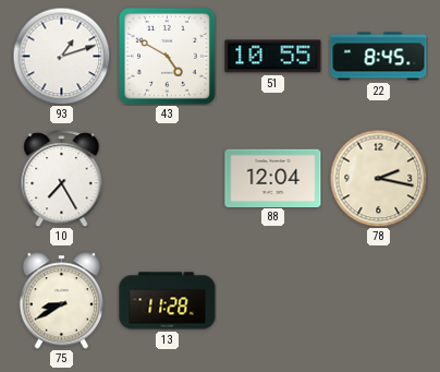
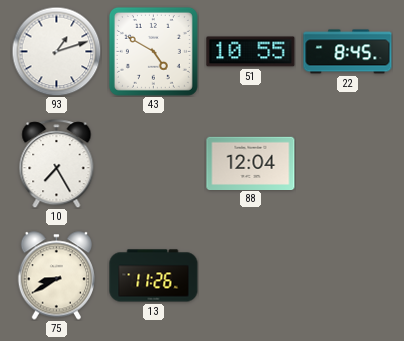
78: 2:17 -> none
13: 11:28 -> 11:26
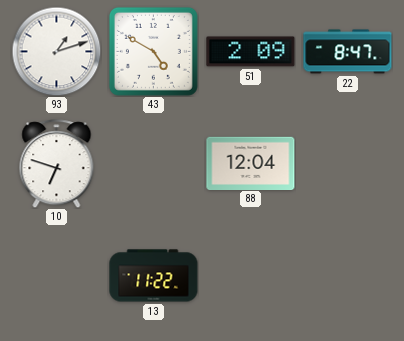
51: 10:55 -> 2:09
22: 8:45 -> 8:47
10: 7:25 -> 6:48
75: 8:40 -> none
13: 11:26 -> 11:22
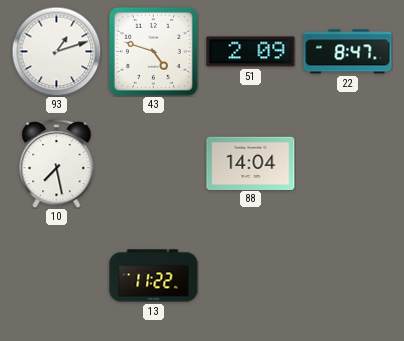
43: 4:50 -> 4:48
10: 6:48 -> 7:28
88: 12:04 -> 14:04
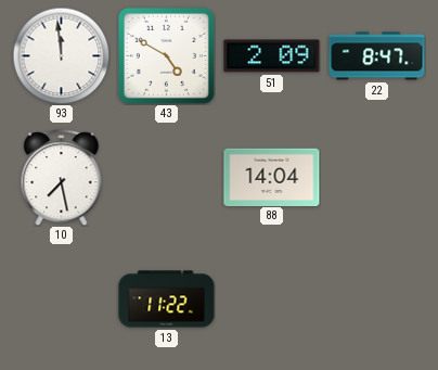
93: 1:12 -> 11:59
43: 4:48 -> 4:50
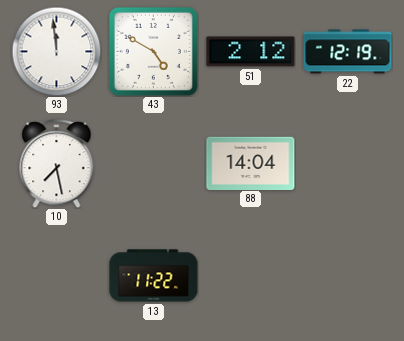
51: 2:09 -> 2:12
22: 8:47 -> 12:19
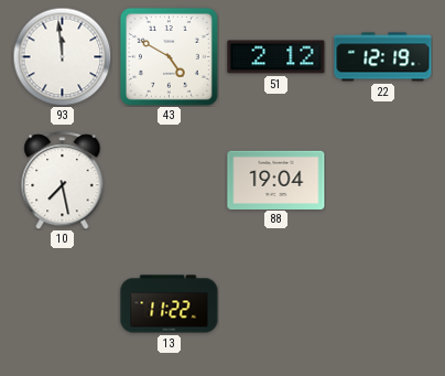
88: 14:04 -> 19:04
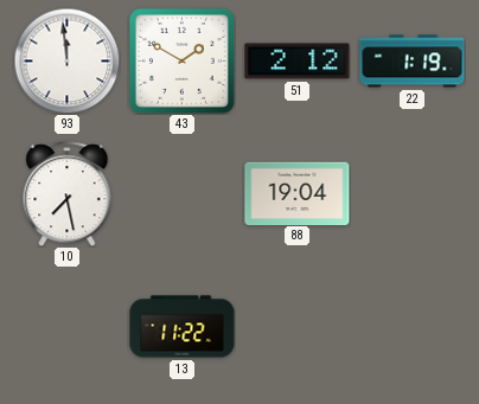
43: 4:50 -> 1:50
22: 12:19 -> 1:19
